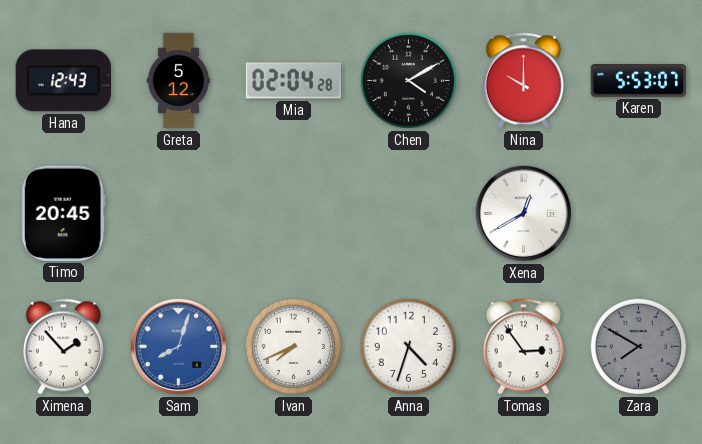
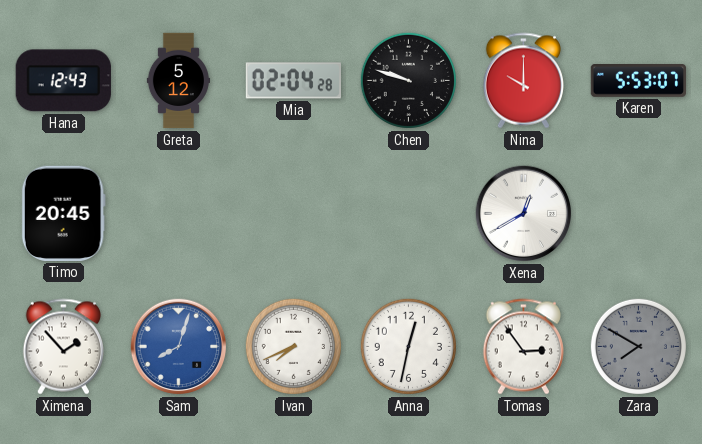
Chen: 4:10 -> 9:48
Anna: 4:33 -> 12:32
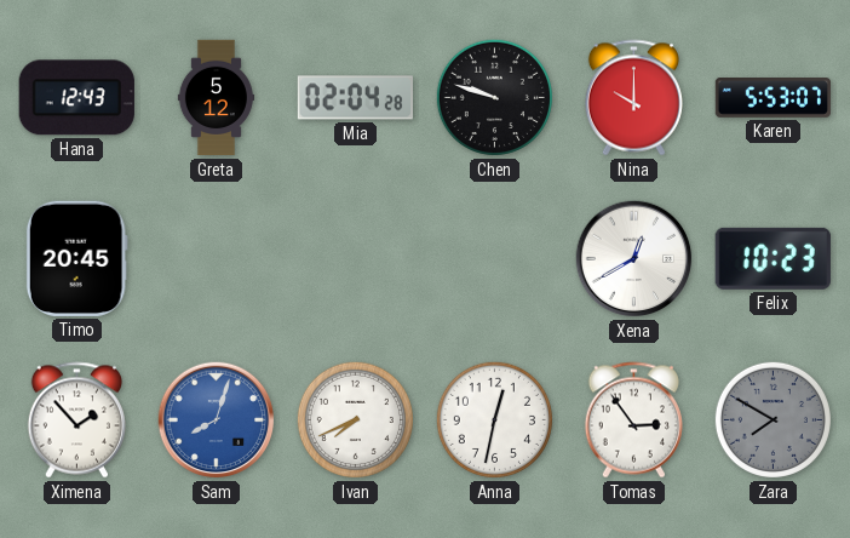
Felix: none -> 10:23
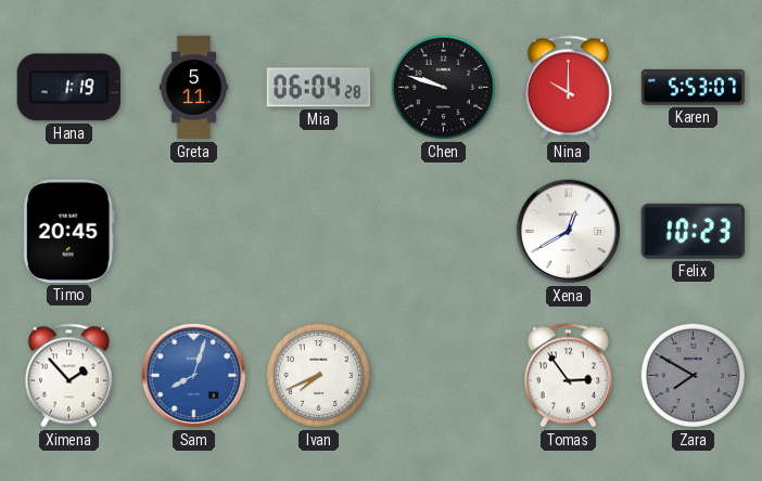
Hana: 12:43 -> 1:19
Greta: 5:12 -> 5:11
Mia: 02:04 -> 06:04
Anna: 12:32 -> none
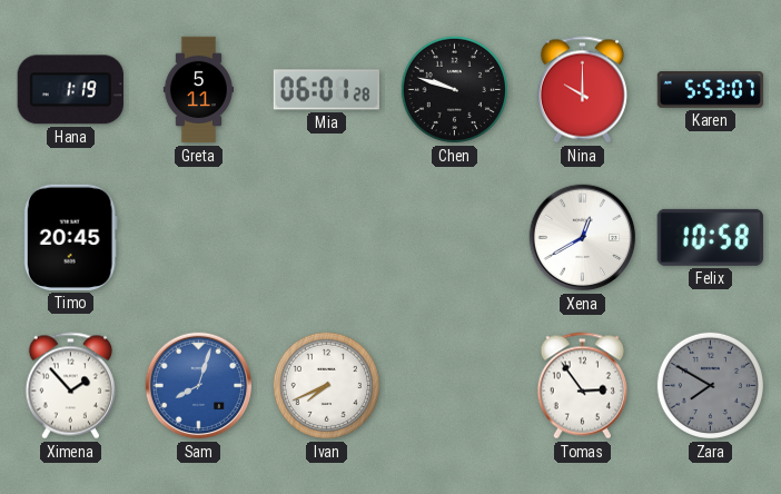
Mia: 06:04 -> 06:01
Felix: 10:23 -> 10:58
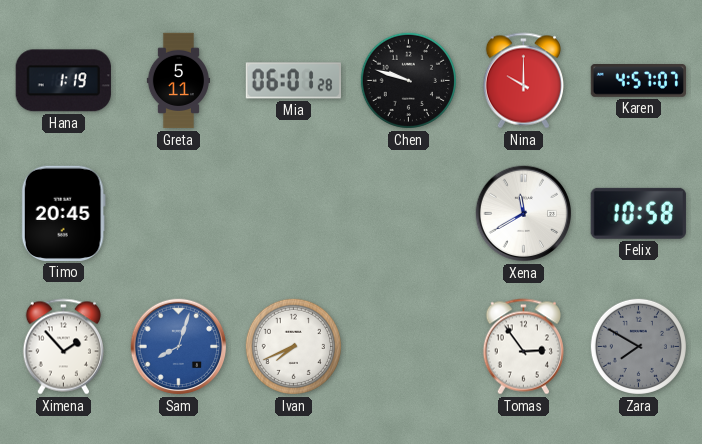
Karen: 5:53 -> 4:57
Xena: 12:40 -> 11:40
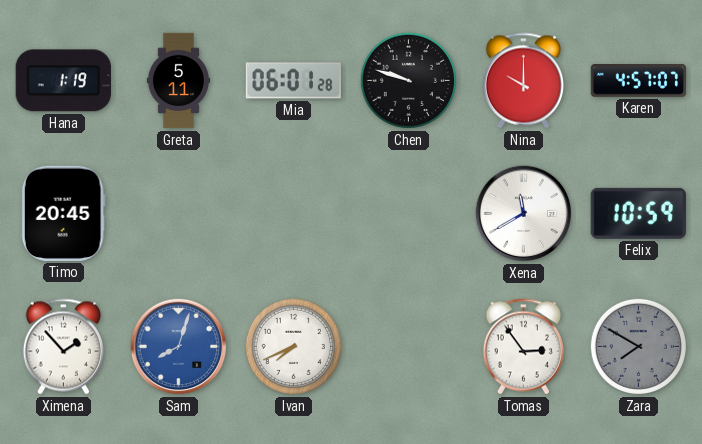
Felix: 10:58 -> 10:59
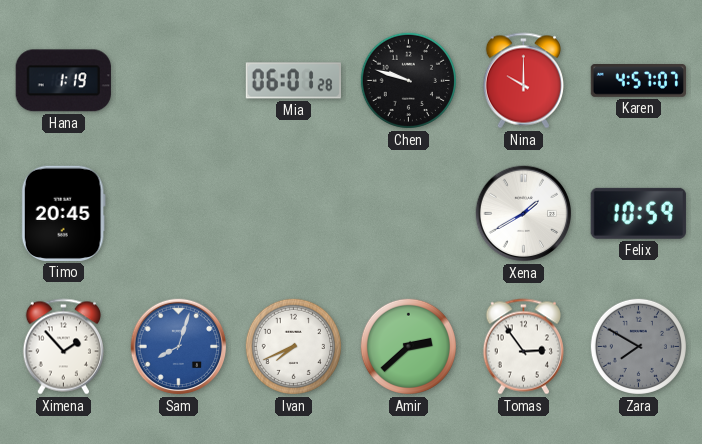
Greta: 5:11 -> none
Xena: 11:40 -> 1:40
Amir: none -> 2:38
